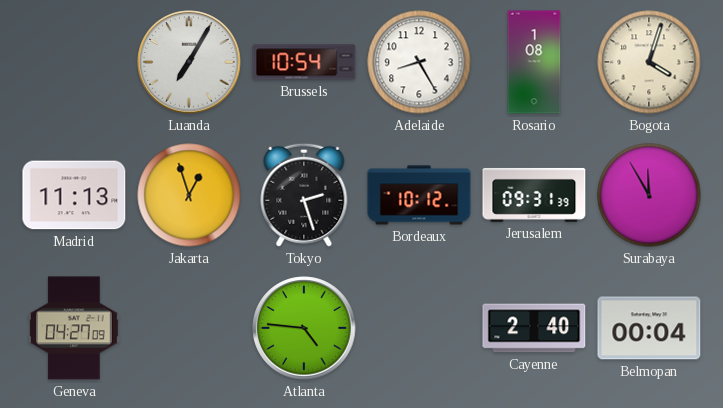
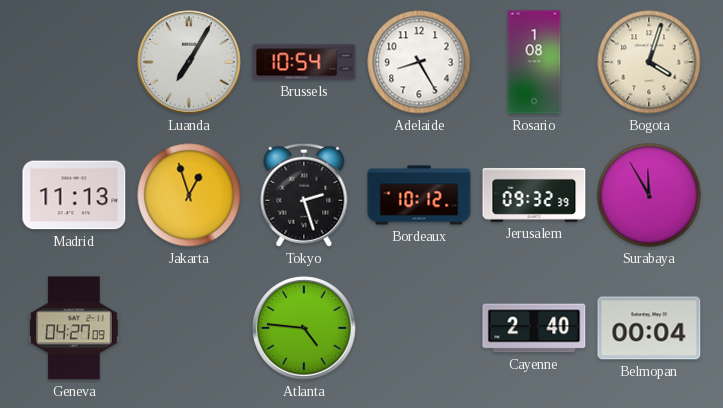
Jerusalem: 09:31 -> 09:32
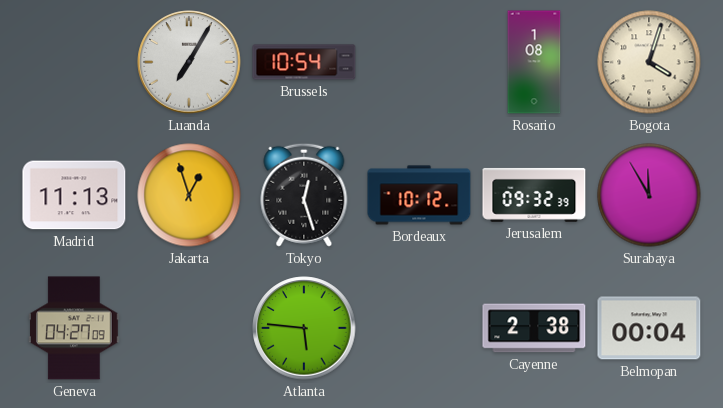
Adelaide: 8:25 -> none
Tokyo: 2:27 -> 12:27
Atlanta: 4:46 -> 5:46
Cayenne: 2:40 -> 2:38
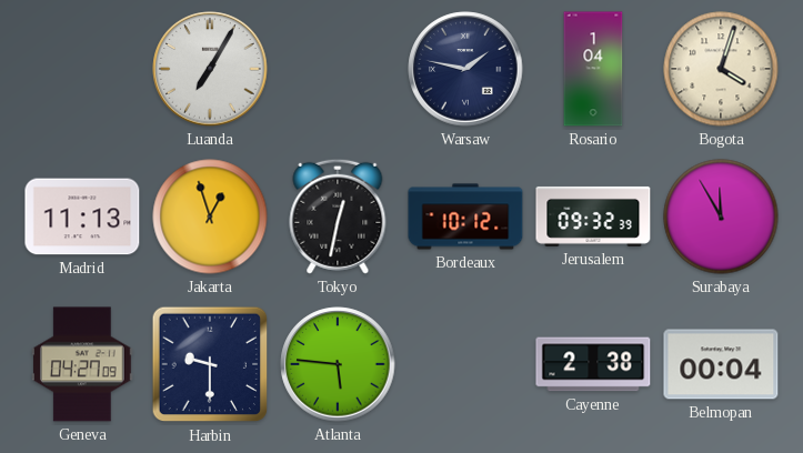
Brussels: 10:54 -> none
Warsaw: none -> 1:47
Rosario: 1:08 -> 1:04
Tokyo: 12:27 -> 12:32
Harbin: none -> 9:30
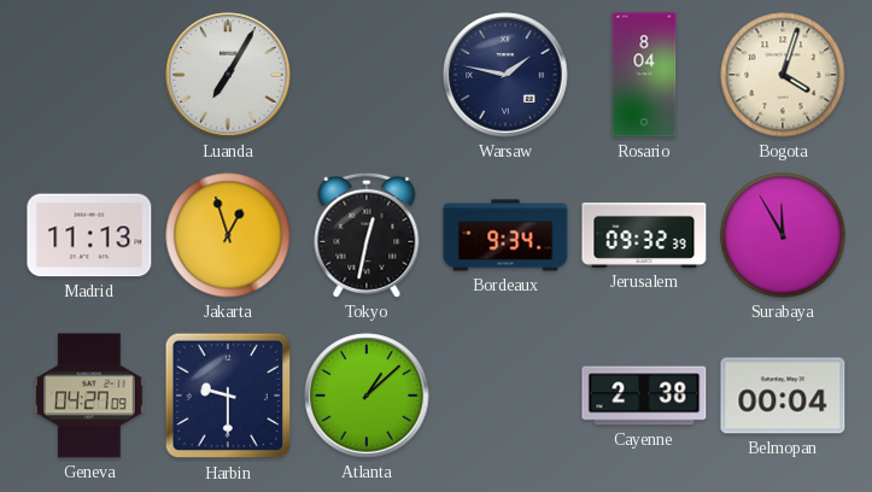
Rosario: 1:04 -> 8:04
Bordeaux: 10:12 -> 9:34
Atlanta: 5:46 -> 1:08
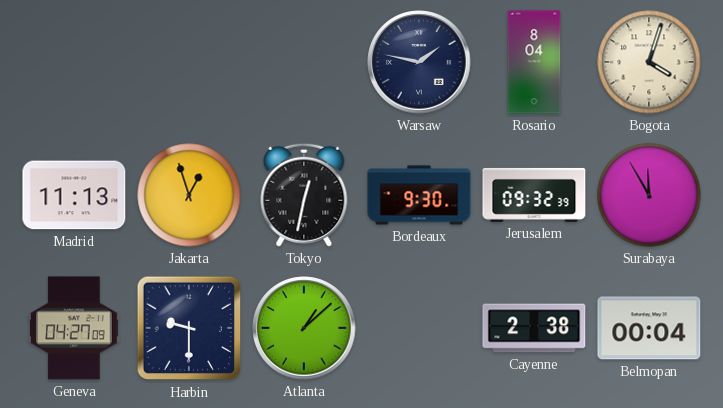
Luanda: 7:05 -> none
Bordeaux: 9:34 -> 9:30
